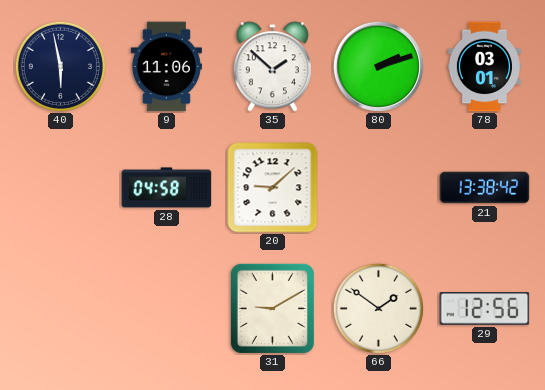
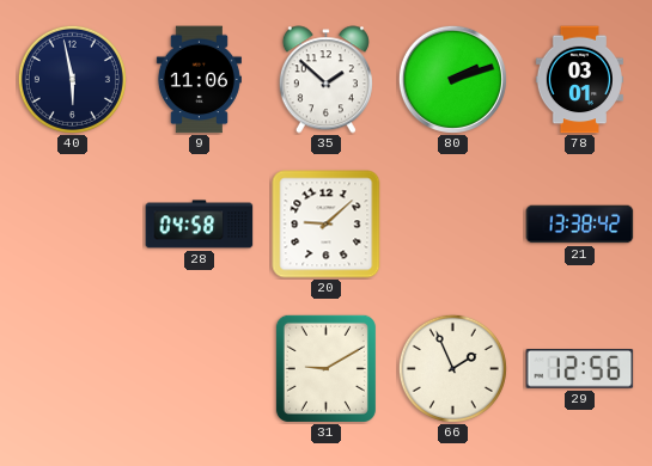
66: 1:51 -> 1:56
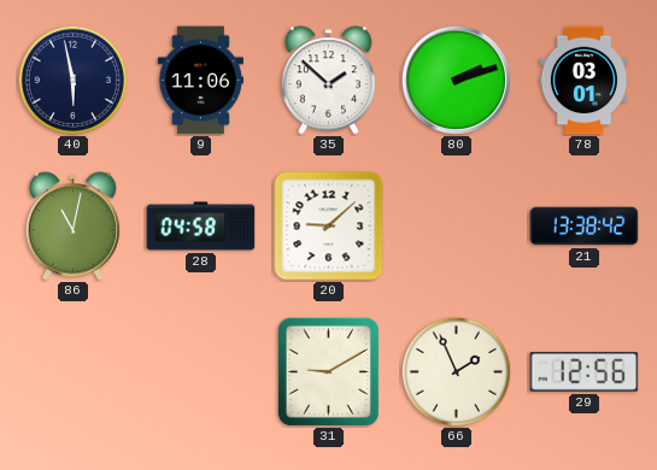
86: none -> 11:02
